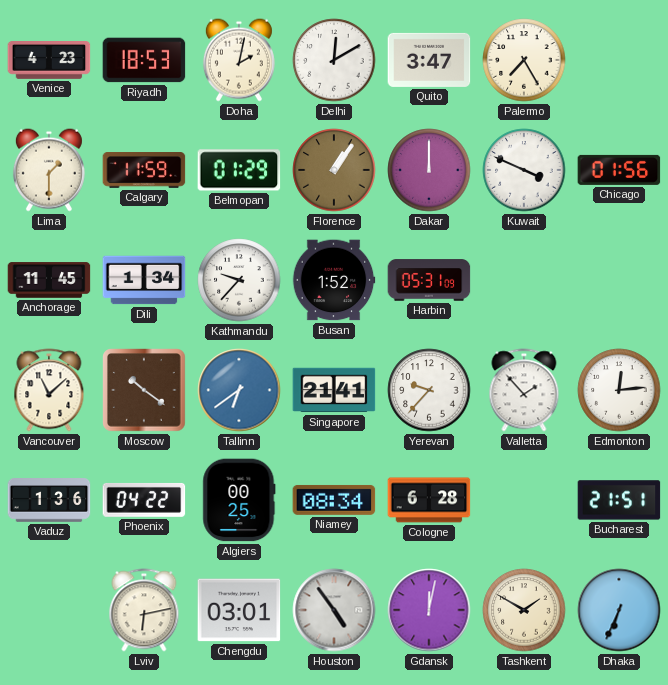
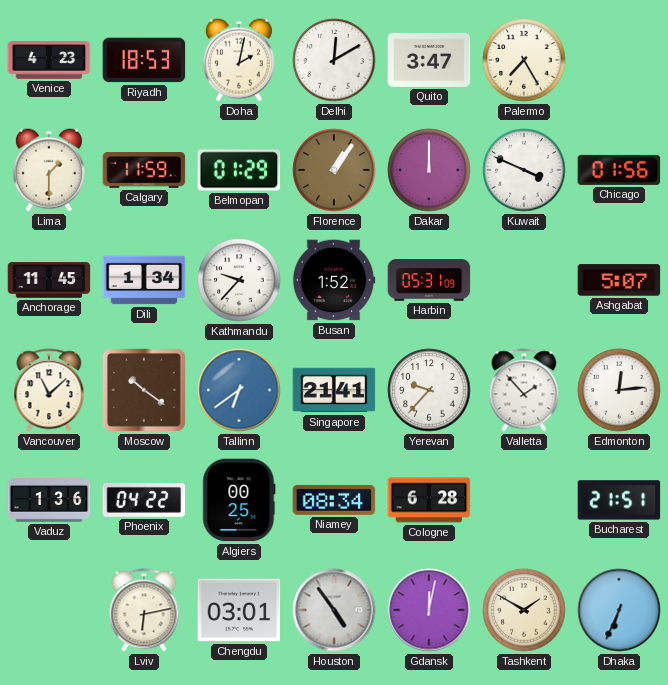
Ashgabat: none -> 5:07
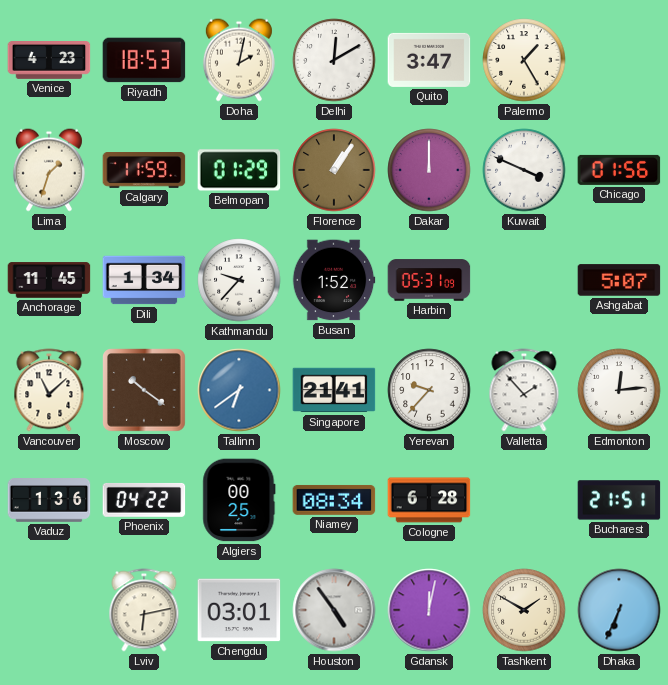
Palermo: 7:25 -> 1:25
Lima: 1:30 -> 1:33
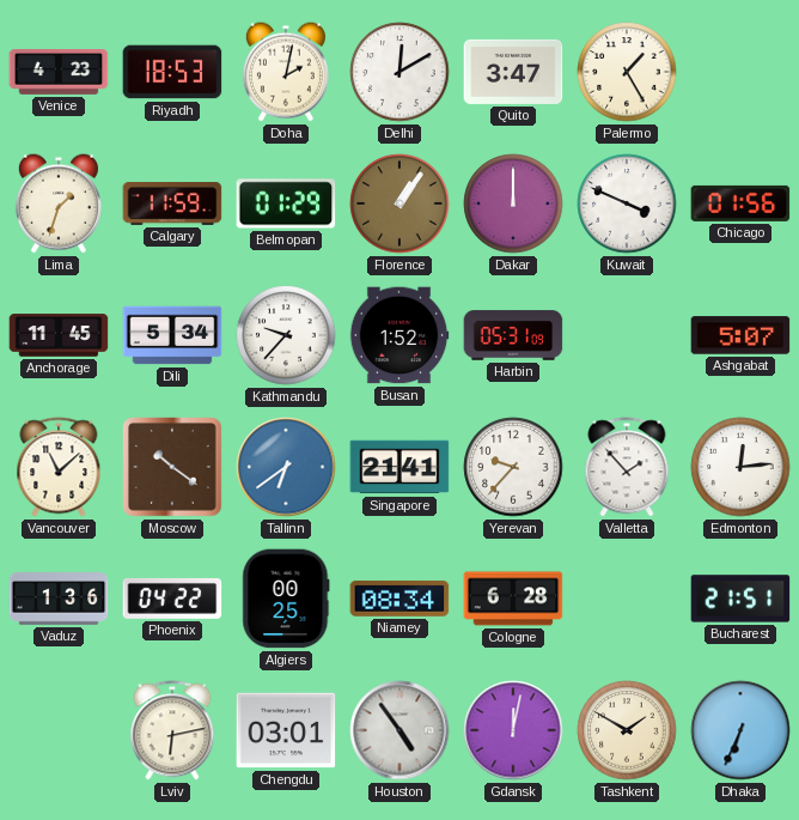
Dili: 1:34 -> 5:34
